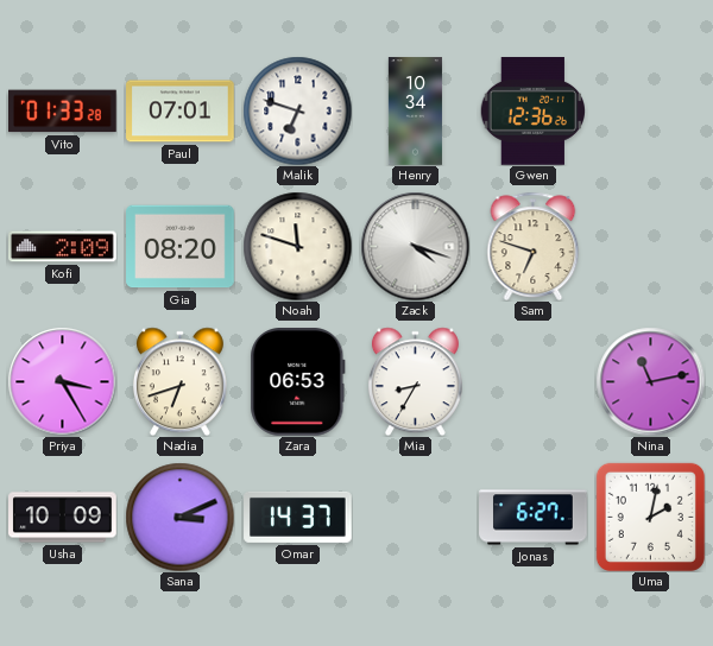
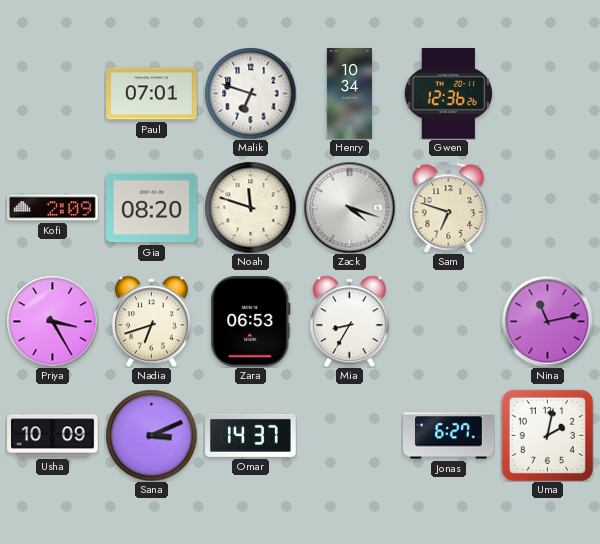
Vito: 01:33 -> none
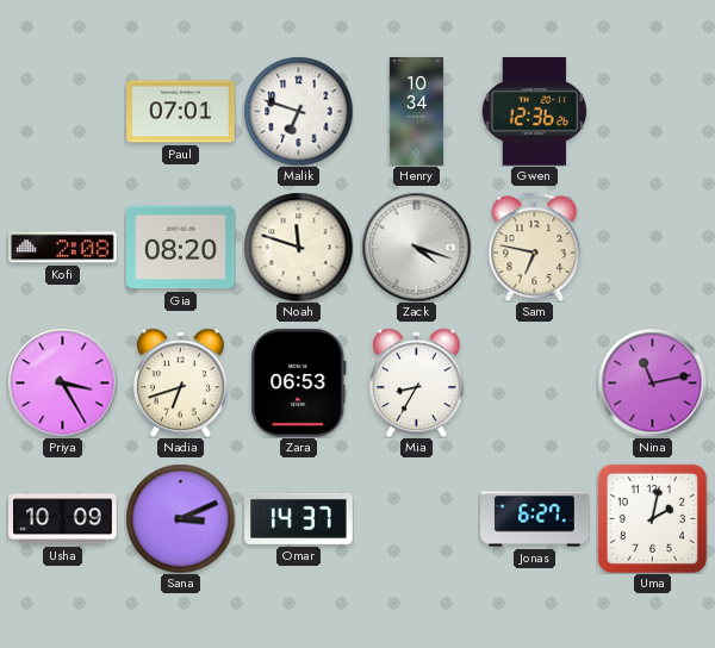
Kofi: 2:09 -> 2:08
Sam: 6:48 -> 6:47
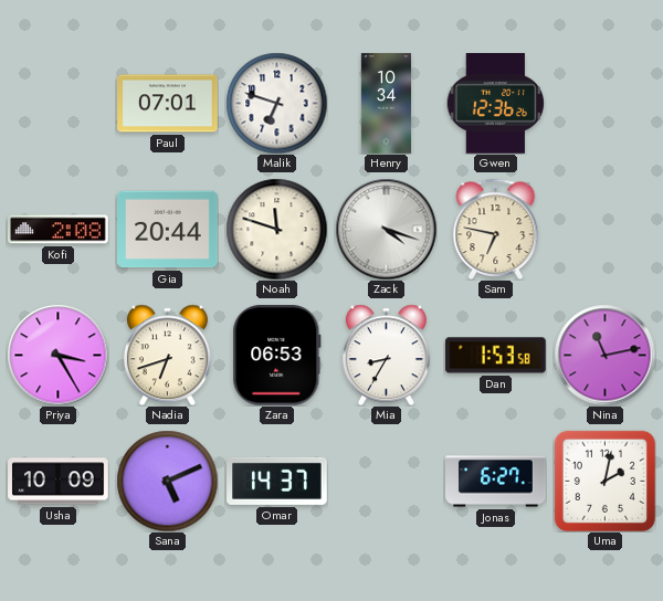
Gia: 08:20 -> 20:44
Dan: none -> 1:53
Sana: 3:11 -> 5:11
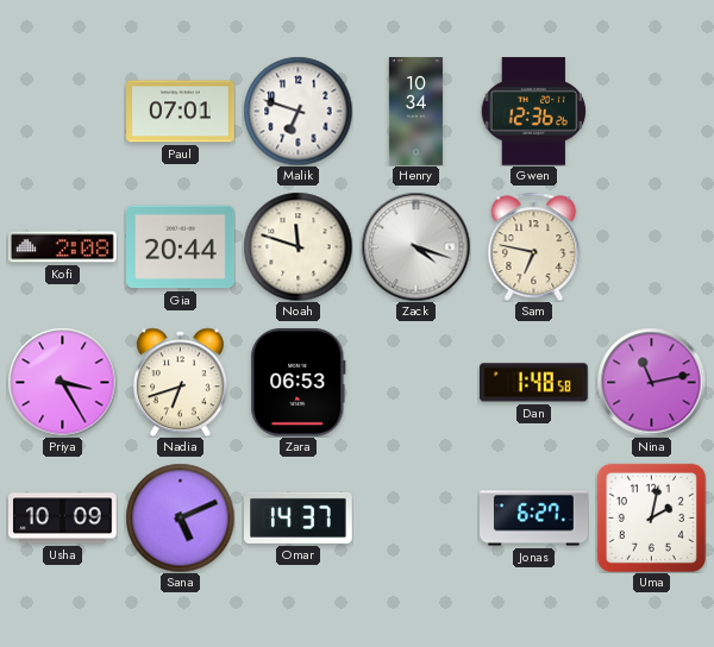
Mia: 8:35 -> none
Dan: 1:53 -> 1:48
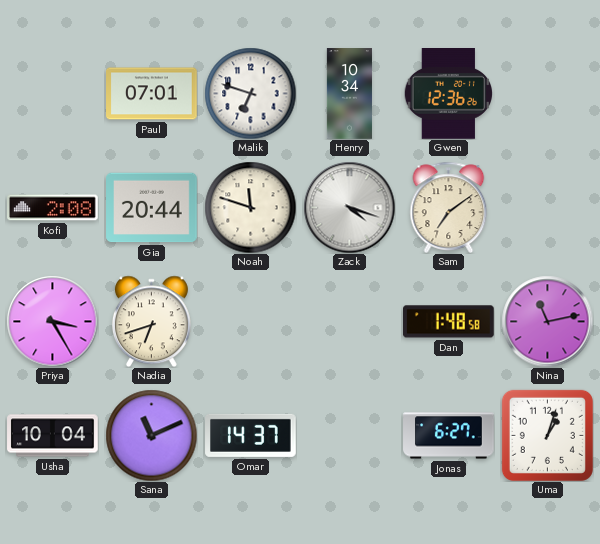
Sam: 6:47 -> 7:09
Zara: 06:53 -> none
Usha: 10:09 -> 10:04
Sana: 5:11 -> 11:11
Uma: 2:02 -> 1:03
